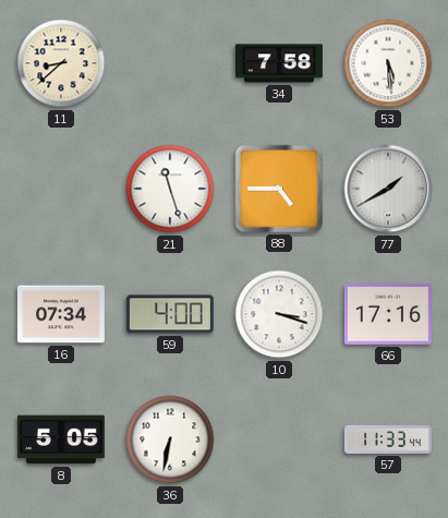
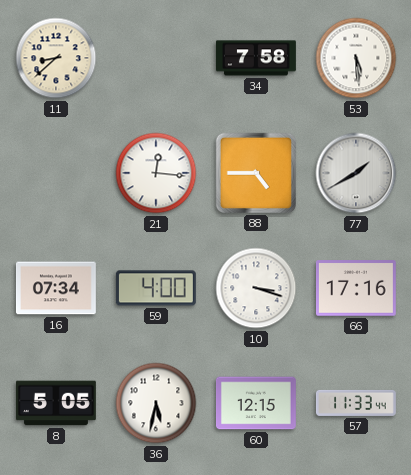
21: 11:27 -> 12:16
36: 6:32 -> 5:32
60: none -> 12:15
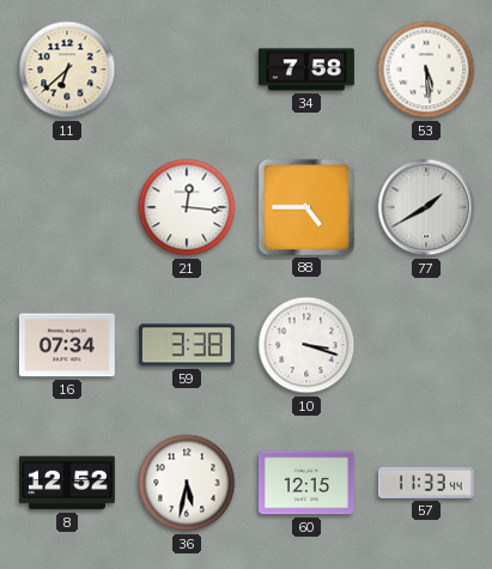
11: 8:38 -> 6:38
59: 4:00 -> 3:38
66: 17:16 -> none
8: 5:05 -> 12:52
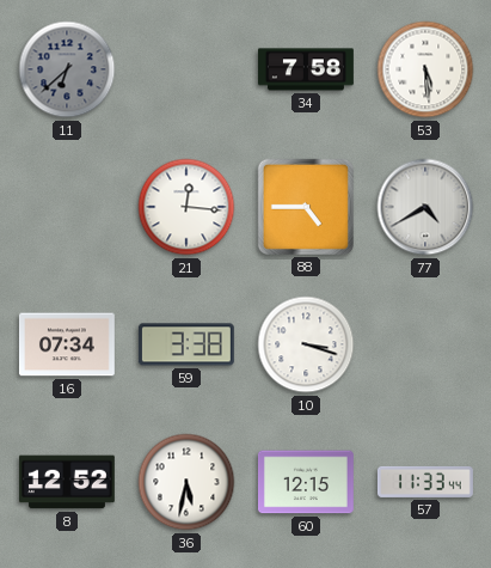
11 dial: cream -> grey
77: 1:40 -> 4:40
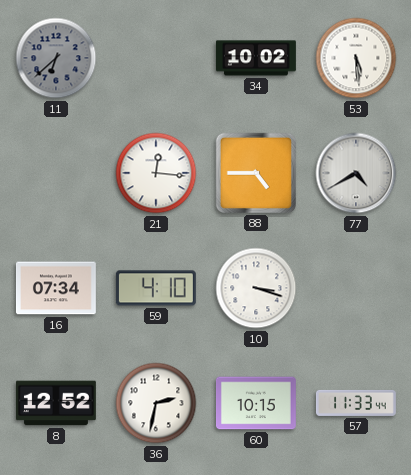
34: 7:58 -> 10:02
59: 3:38 -> 4:10
36: 5:32 -> 2:32
60: 12:15 -> 10:15
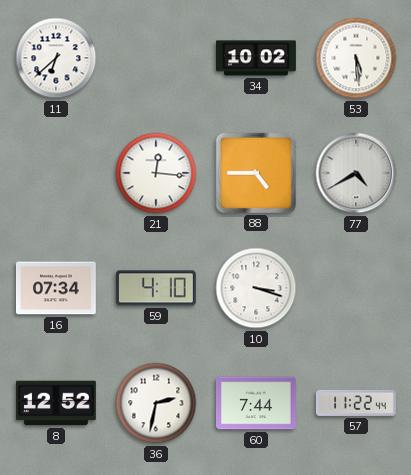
11 dial: grey -> white
60: 10:15 -> 7:44
57: 11:33 -> 11:22
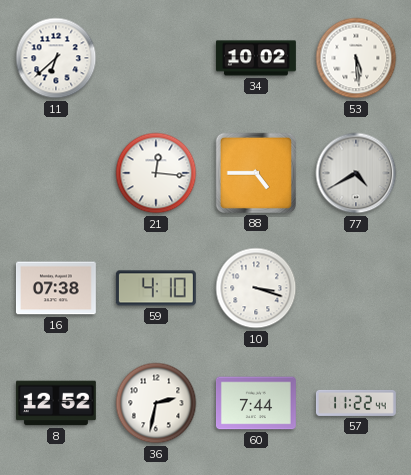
16: 07:34 -> 07:38
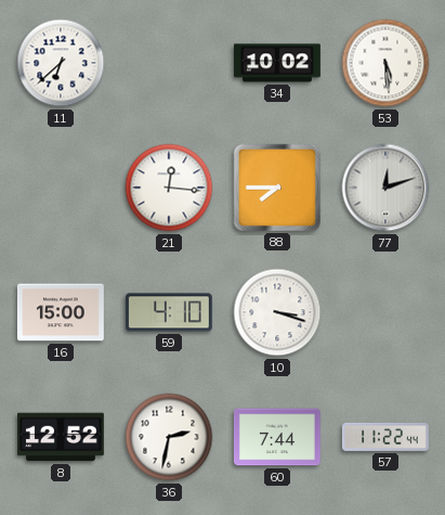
88: 4:45 -> 7:45
77: 4:40 -> 12:12
16: 07:38 -> 15:00
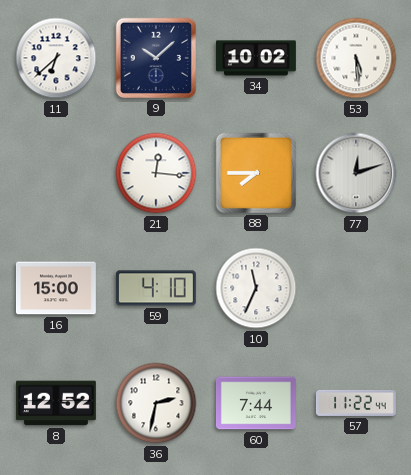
9: none -> 10:08
10: 3:18 -> 11:34
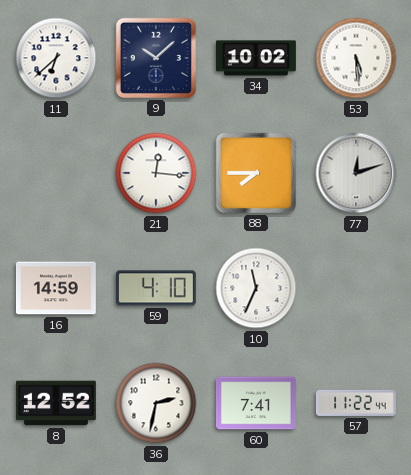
16: 15:00 -> 14:59
60: 7:44 -> 7:41
